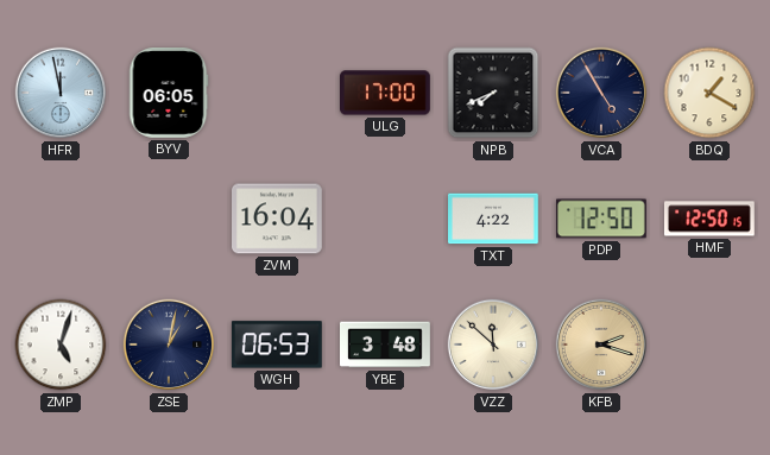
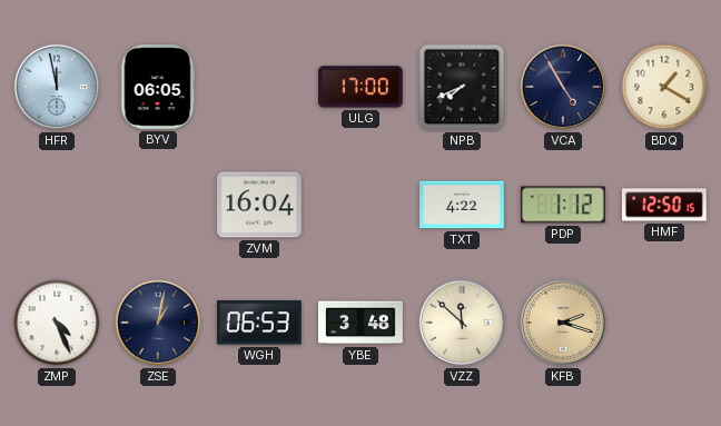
PDP: 12:50 -> 1:12
ZMP: 5:03 -> 4:26
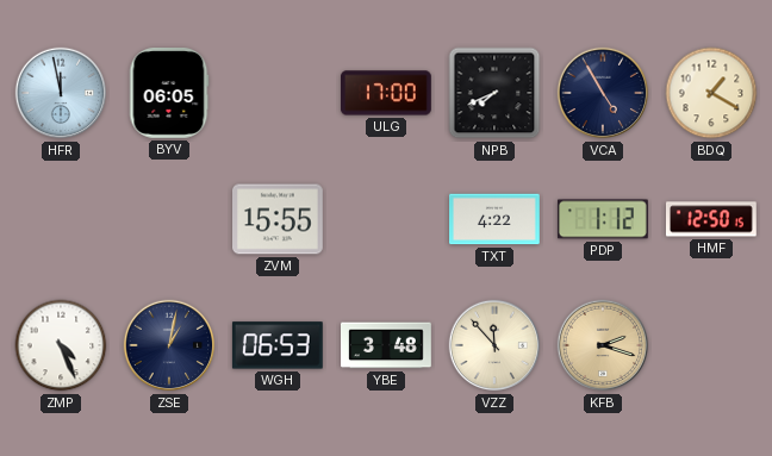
ZVM: 16:04 -> 15:55
VZZ: 11:52 -> 11:53
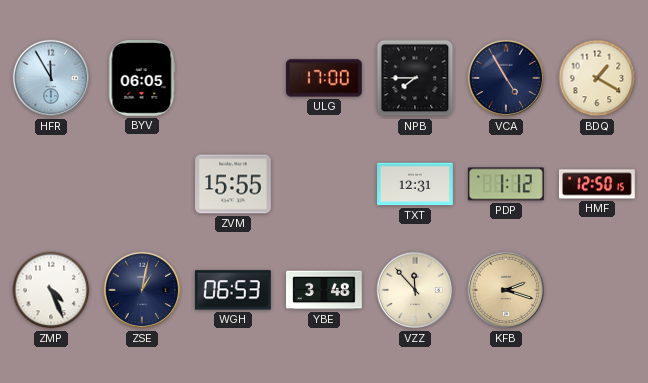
HFR: 11:58 -> 11:55
NPB: 7:41 -> 7:45
TXT: 4:22 -> 12:31
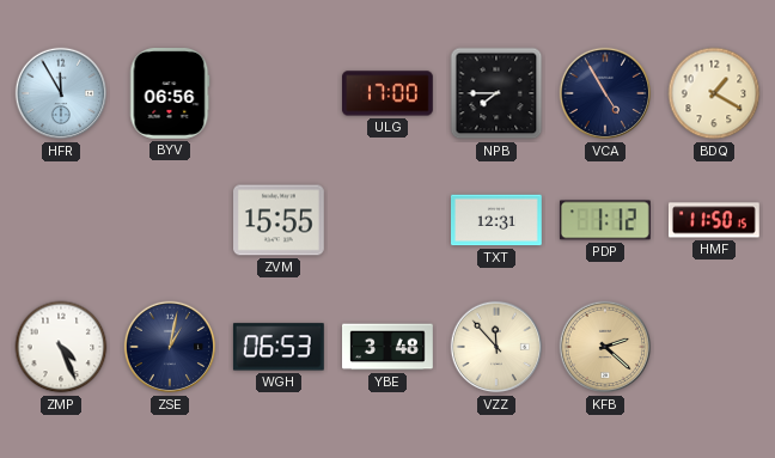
BYV: 06:05 -> 06:56
HMF: 12:50 -> 11:50
KFB: 2:18 -> 2:22
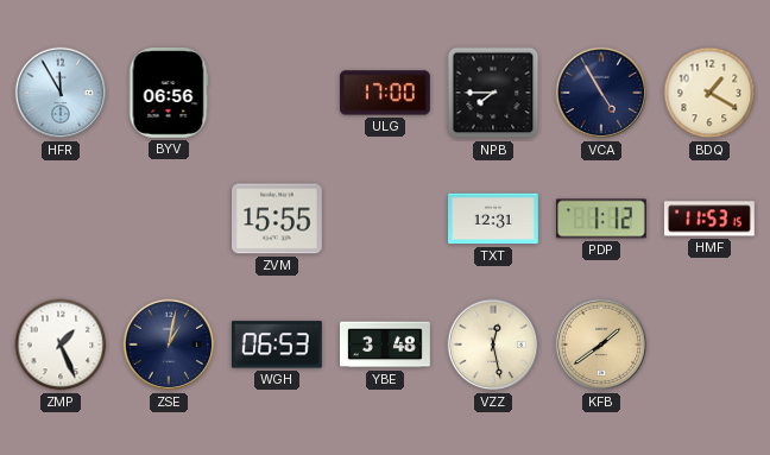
HMF: 11:50 -> 11:53
ZMP: 4:26 -> 1:26
VZZ: 11:53 -> 12:28
KFB: 2:22 -> 1:39
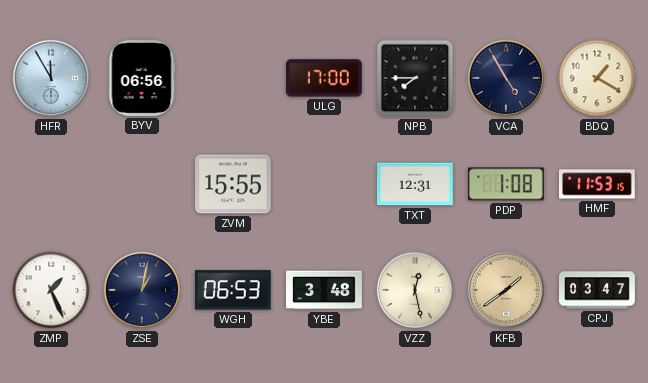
PDP: 1:12 -> 1:08
CPJ: none -> 03:47
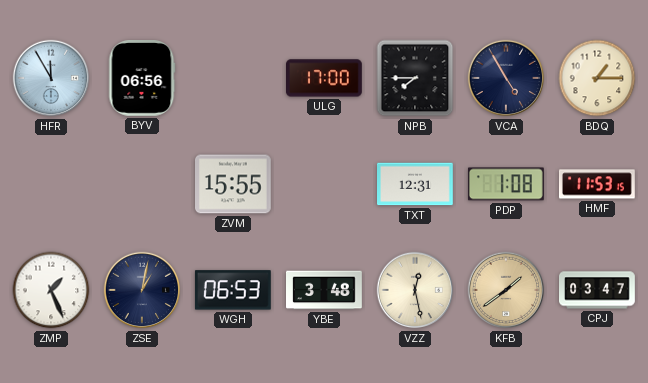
BDQ: 1:20 -> 1:15
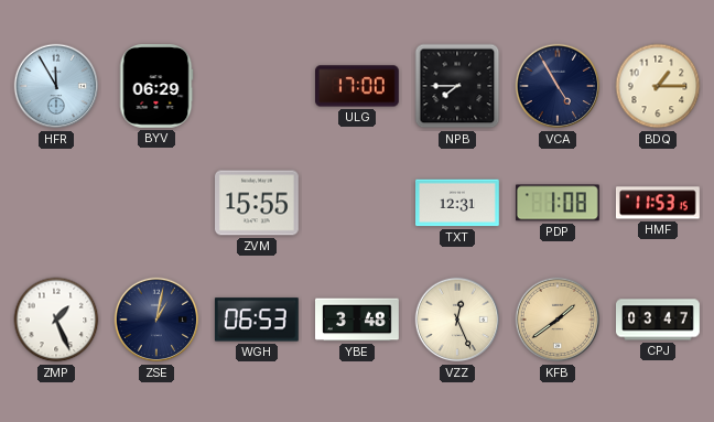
BYV: 06:56 -> 06:29
VZZ: 12:28 -> 12:26
